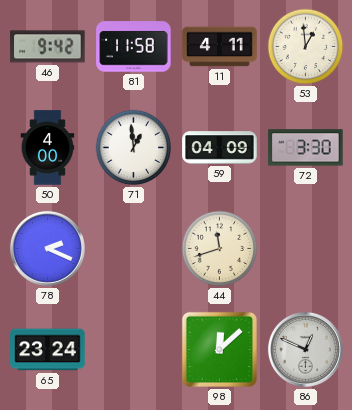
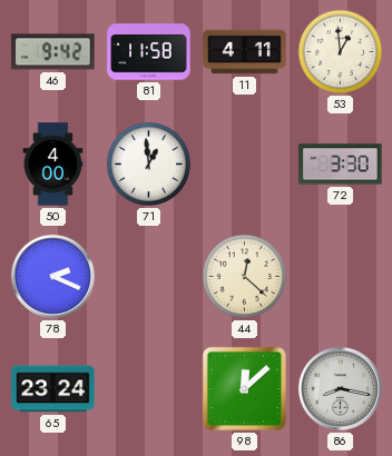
59: 04:09 -> none
44: 11:42 -> 12:22
86: 12:49 -> 8:17
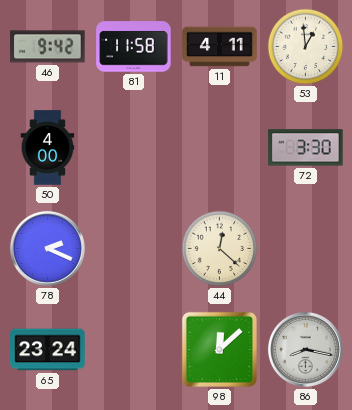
71: 12:59 -> none
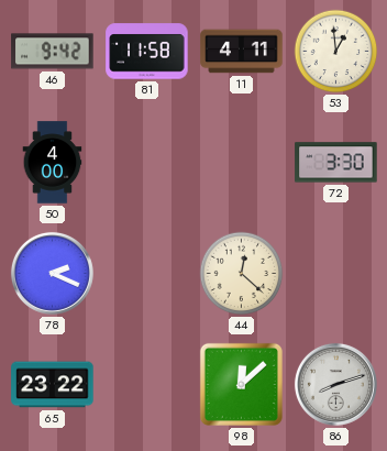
65: 23:24 -> 23:22
86: 8:17 -> 8:12
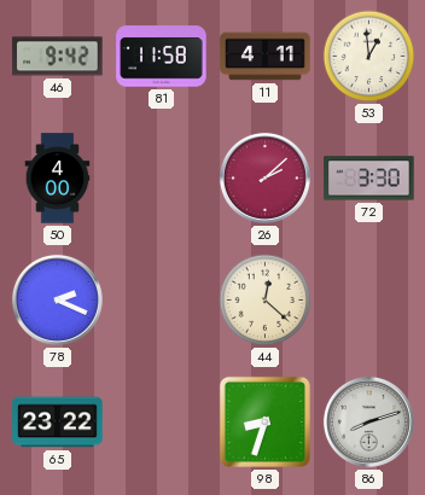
26: none -> 2:08
98: 12:08 -> 8:33
